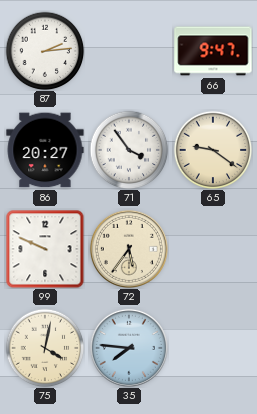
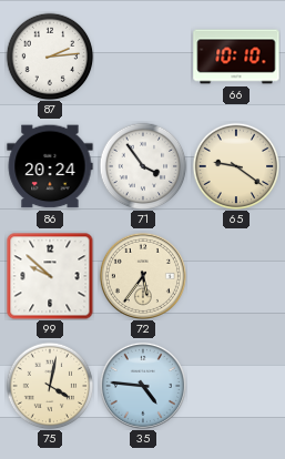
66: 9:47 -> 10:10
86: 20:27 -> 20:24
99: 9:49 -> 9:52
35: 7:46 -> 4:46
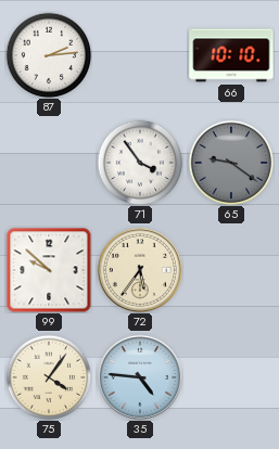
86: 20:24 -> none
65 dial: cream -> grey
75: 4:02 -> 4:06
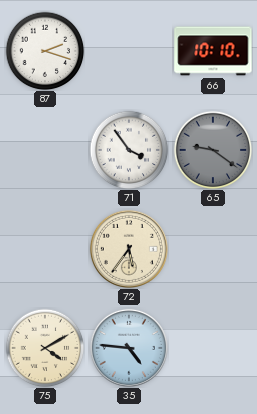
87: 2:14 -> 2:18
99: 9:52 -> none
75: 4:06 -> 4:10
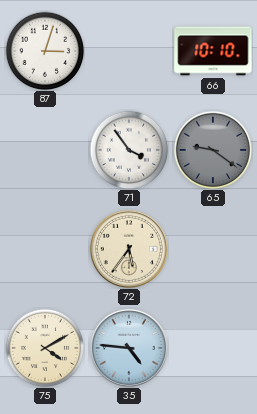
87: 2:18 -> 3:03
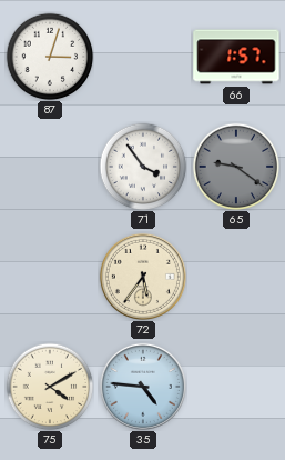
66: 10:10 -> 1:57
